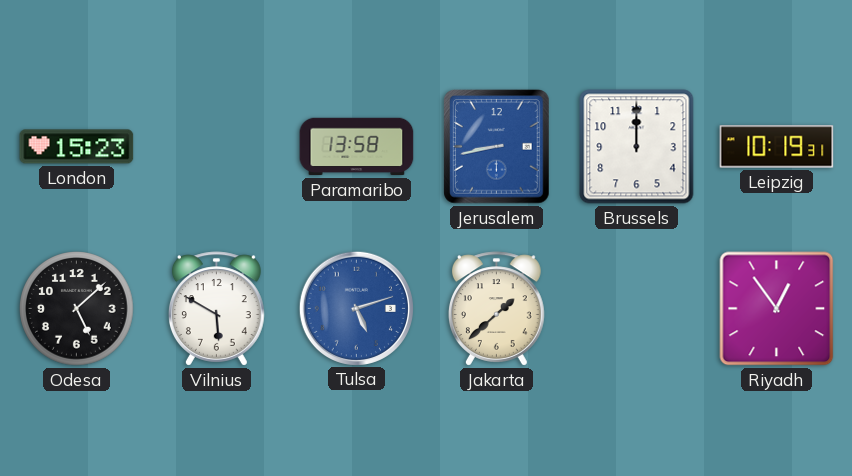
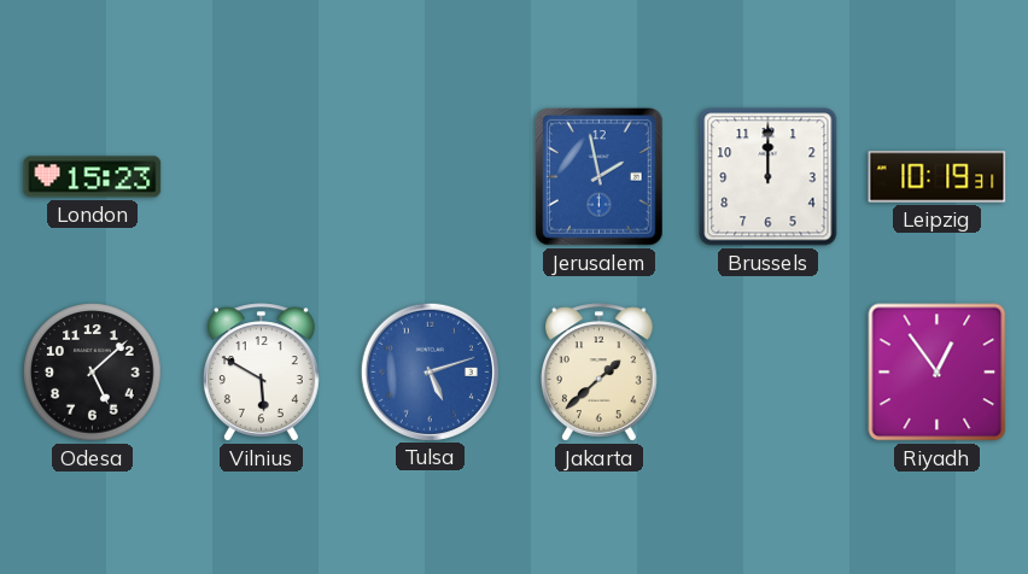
Paramaribo: 13:58 -> none
Jerusalem: 8:43 -> 1:58
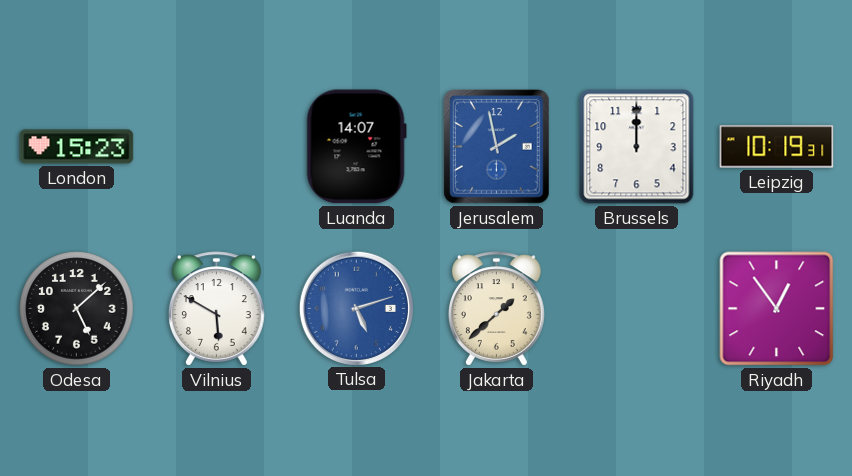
Luanda: none -> 14:07
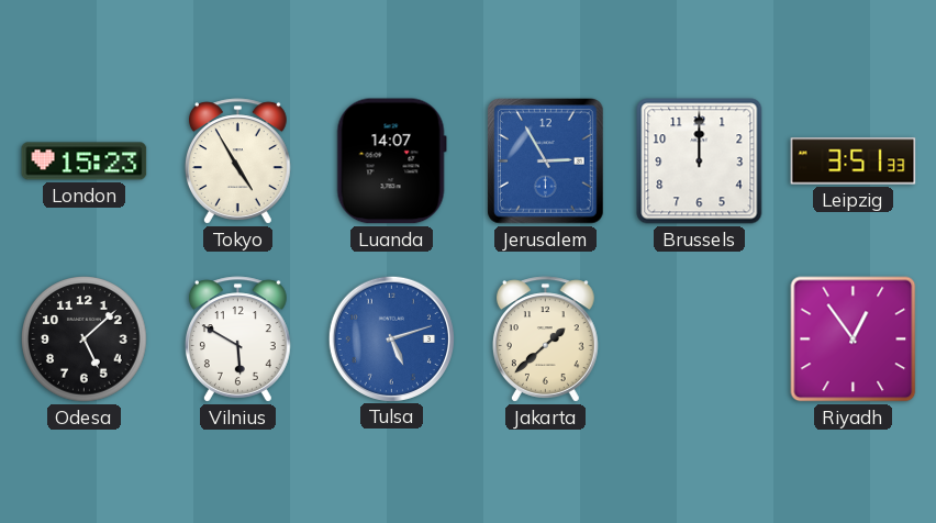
Tokyo: none -> 4:55
Jerusalem: 1:58 -> 2:55
Leipzig: 10:19 -> 3:51
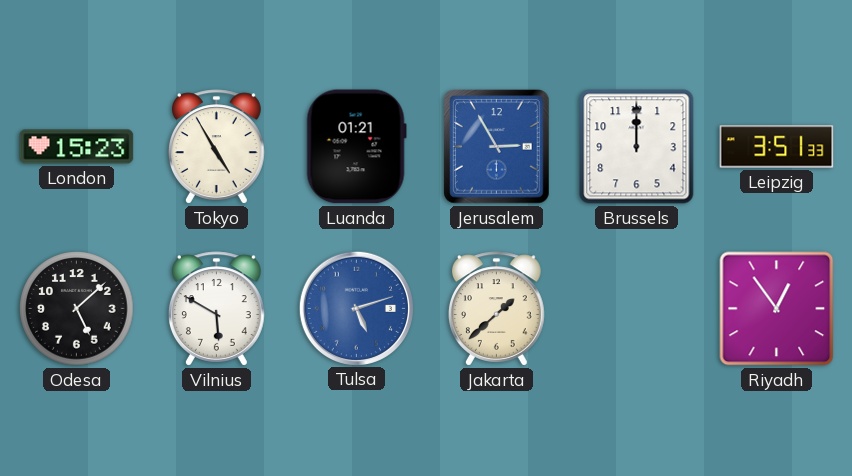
Luanda: 14:07 -> 01:21
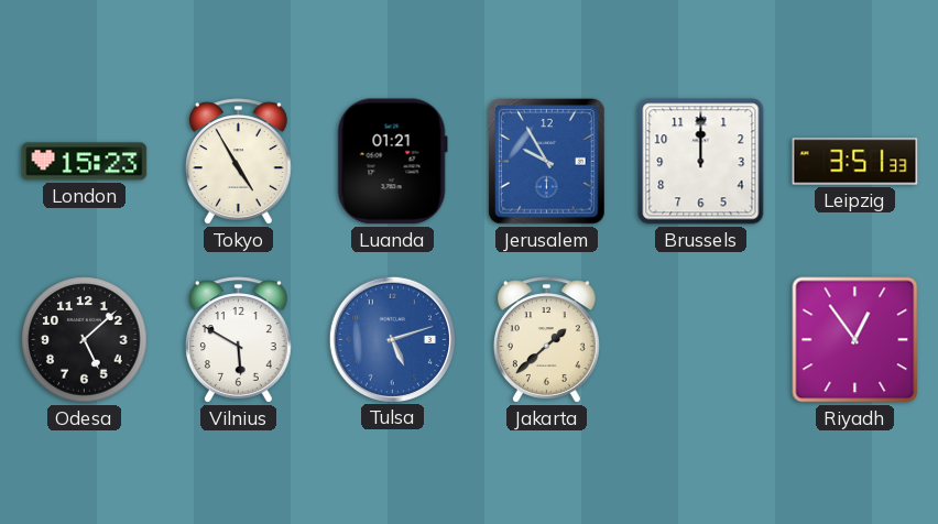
Jerusalem: 2:55 -> 9:55
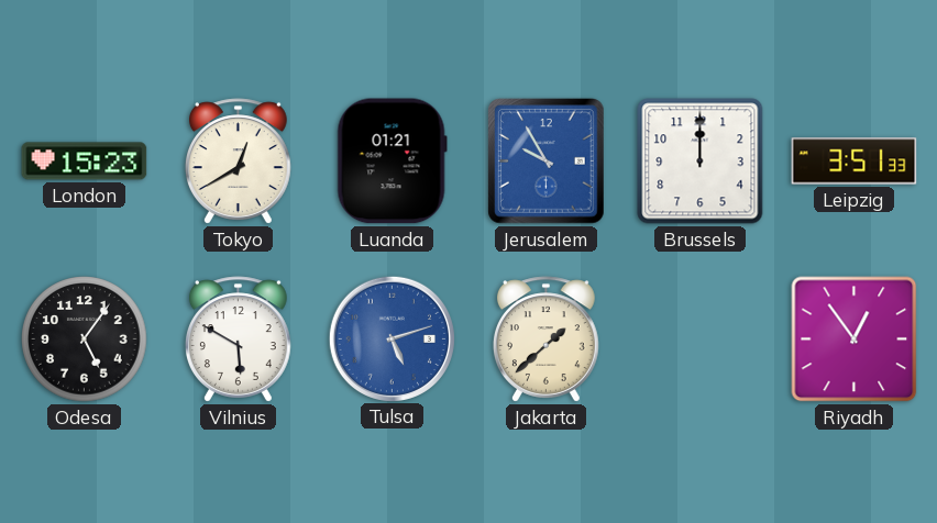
Tokyo: 4:55 -> 12:40
Odesa: 5:08 -> 5:06
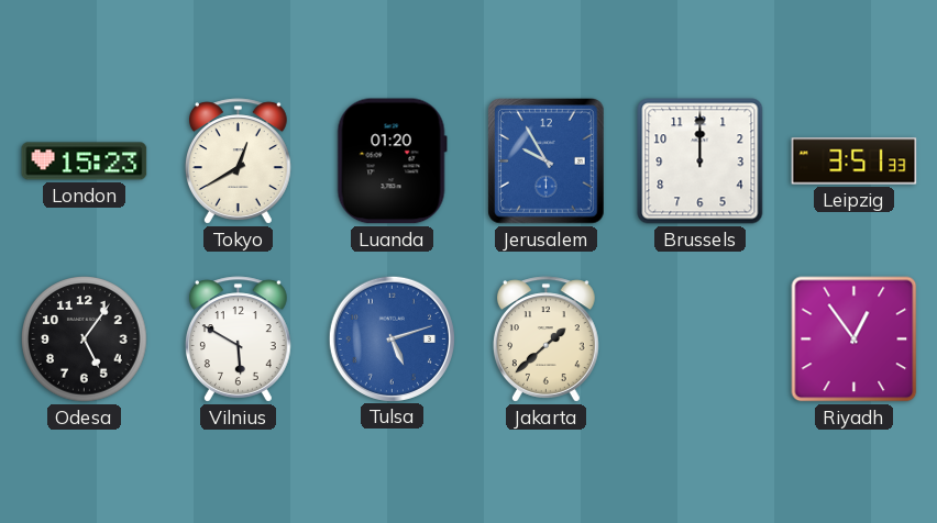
Luanda: 01:21 -> 01:20
